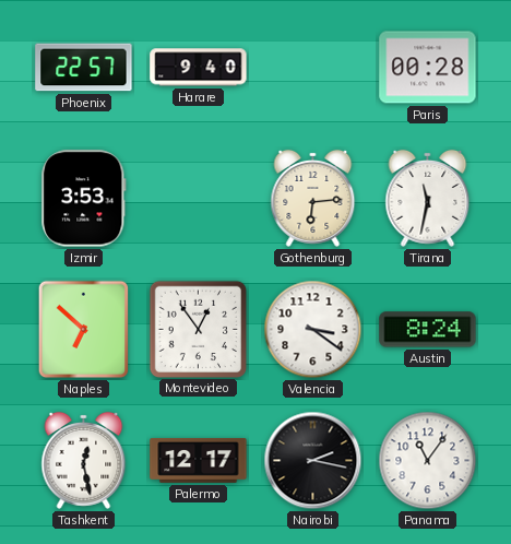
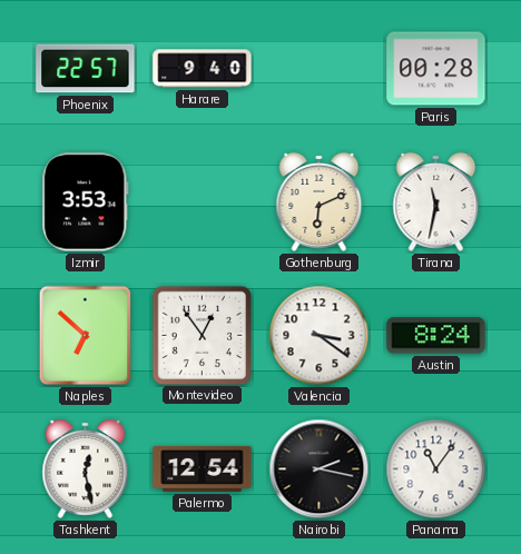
Gothenburg: 6:14 -> 6:11
Palermo: 12:17 -> 12:54
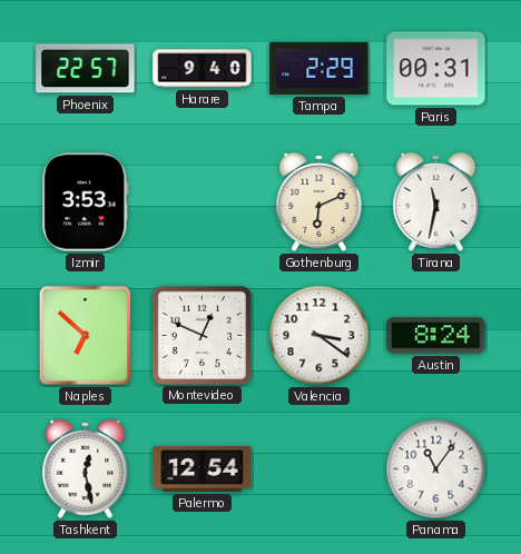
Tampa: none -> 2:29
Paris: 00:28 -> 00:31
Montevideo: 12:54 -> 12:49
Nairobi: 2:17 -> none
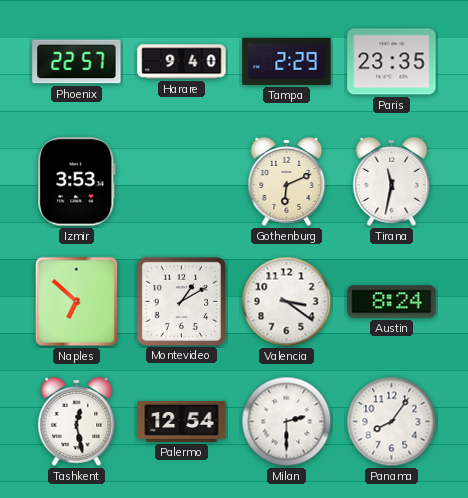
Paris: 00:31 -> 23:35
Montevideo: 12:49 -> 1:10
Milan: none -> 2:30
Panama: 11:06 -> 8:06
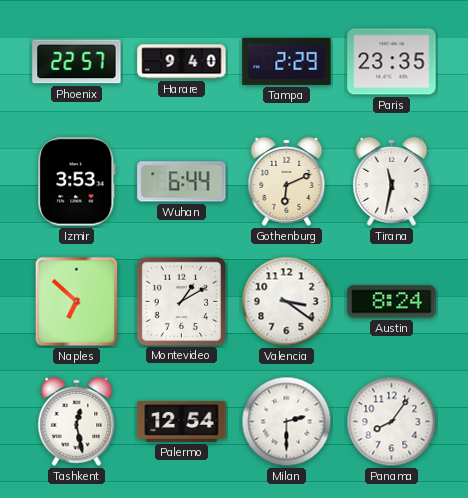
Wuhan: none -> 6:44
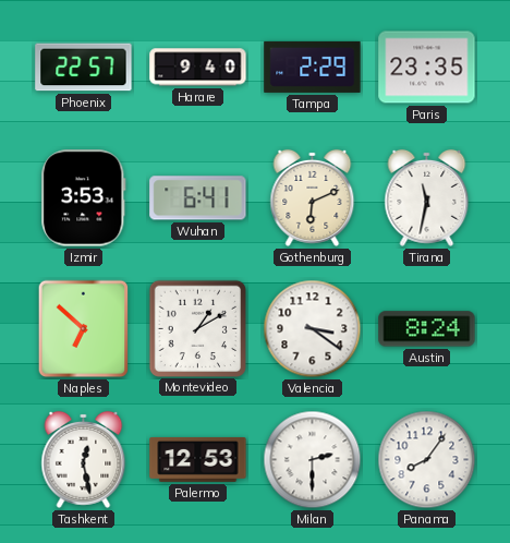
Wuhan: 6:44 -> 6:41
Palermo: 12:54 -> 12:53
